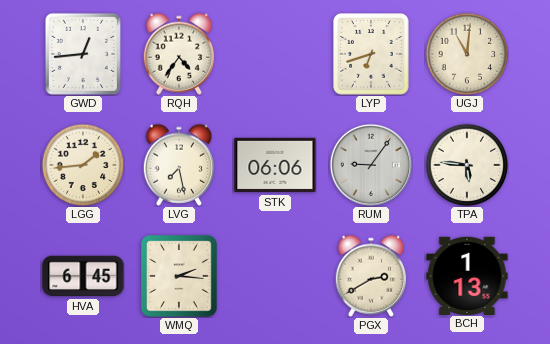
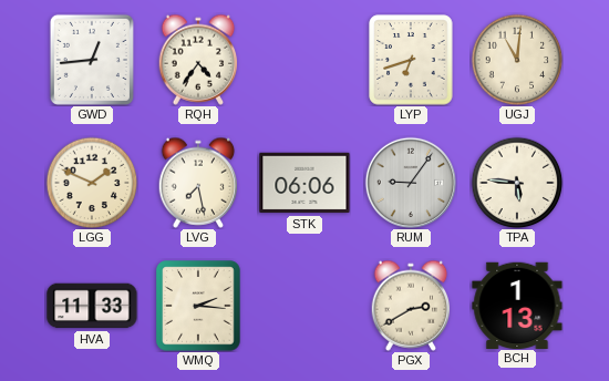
LGG: 1:44 -> 1:49
HVA: 6:45 -> 11:33
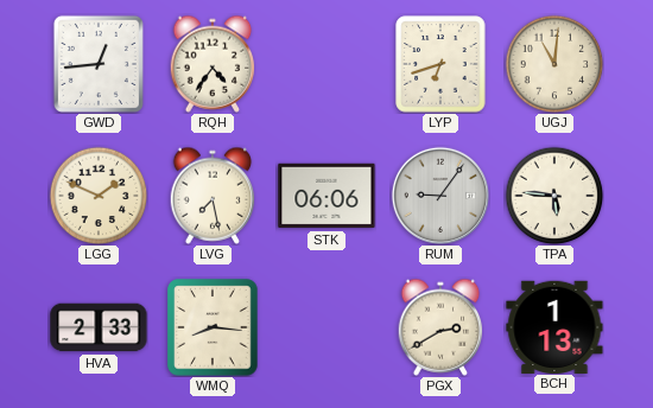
HVA: 11:33 -> 2:33
WMQ: 2:16 -> 8:16
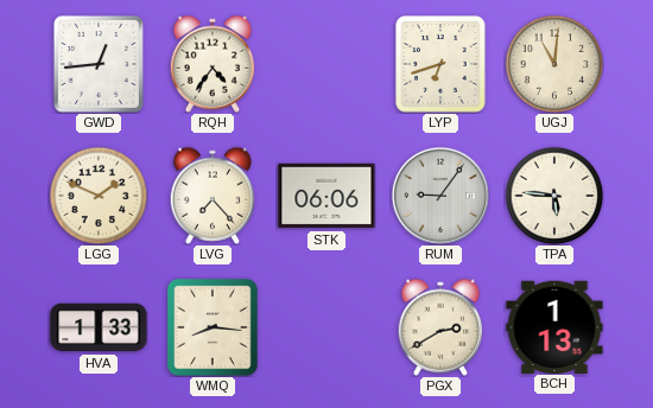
LVG: 7:28 -> 7:23
HVA: 2:33 -> 1:33
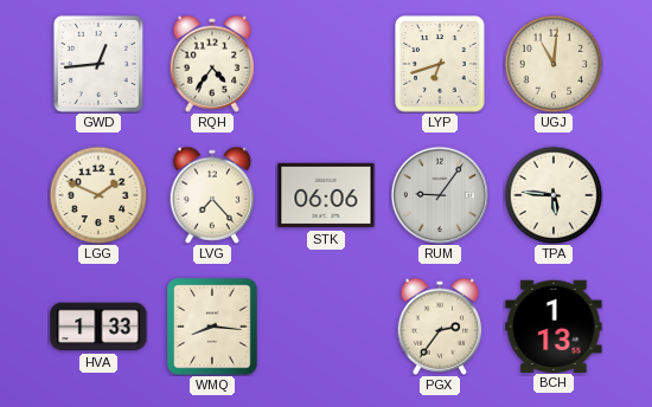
PGX: 2:40 -> 2:36
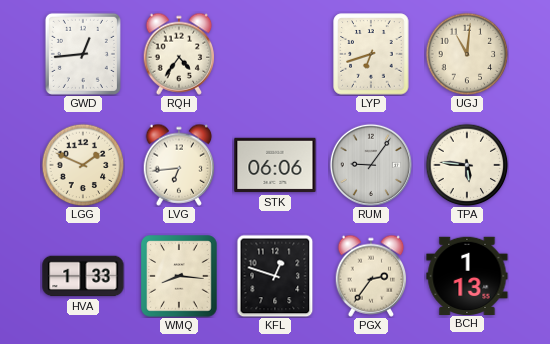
LVG: 7:23 -> 6:44
KFL: none -> 12:48
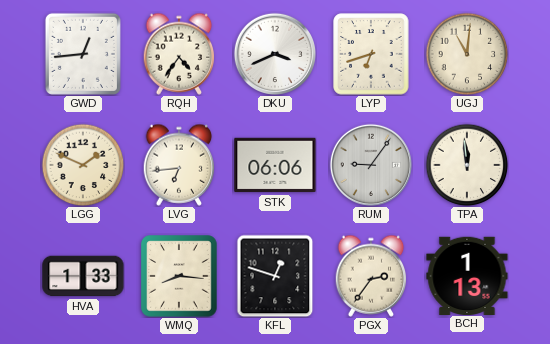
DKU: none -> 3:41
TPA: 5:46 -> 11:59
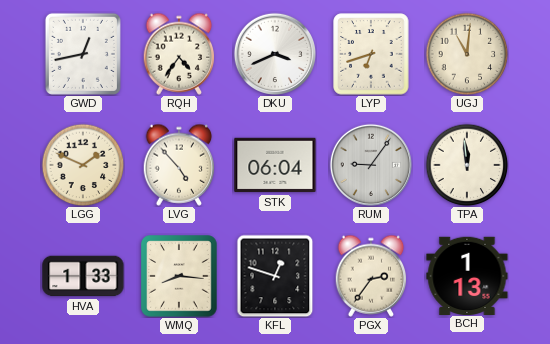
GWD: 12:44 -> 12:43
LVG: 6:44 -> 4:53
STK: 06:06 -> 06:04
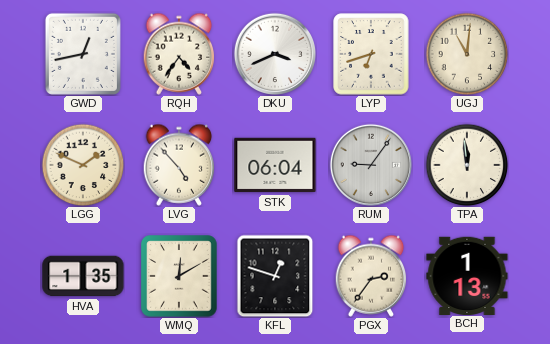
HVA: 1:33 -> 1:35
WMQ: 8:16 -> 12:10
